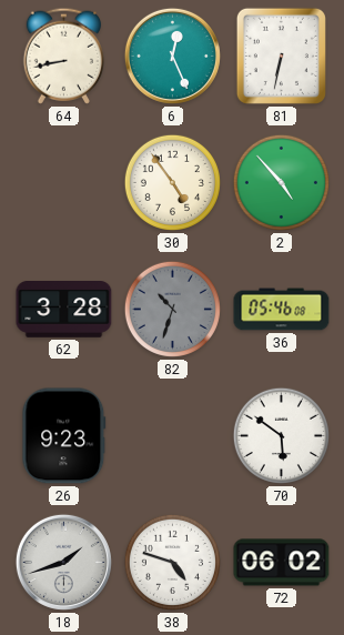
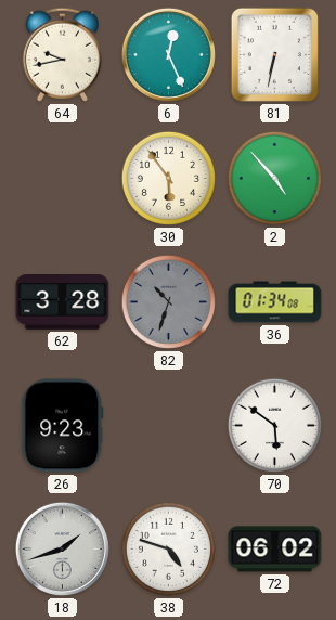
64: 8:43 -> 9:43
30: 4:54 -> 5:54
36: 05:46 -> 01:34
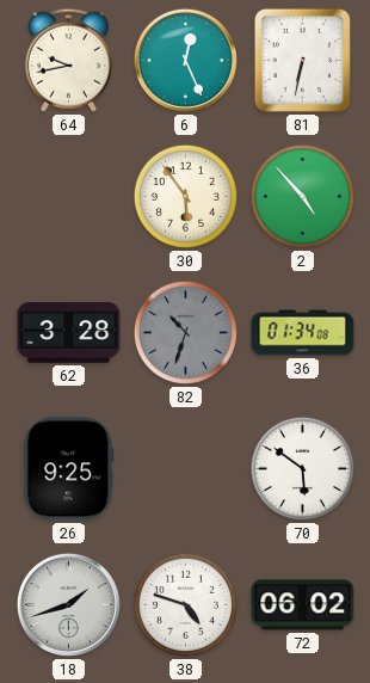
26: 9:23 -> 9:25
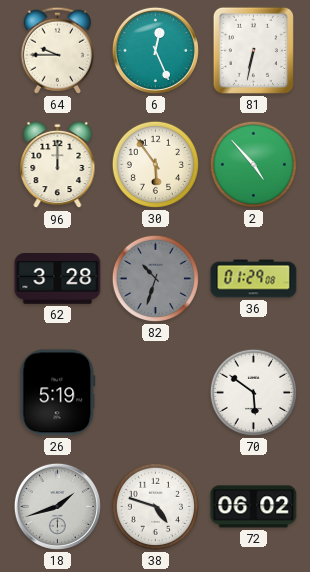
64: 9:43 -> 9:45
96: none -> 12:00
36: 01:34 -> 01:29
26: 9:25 -> 5:19
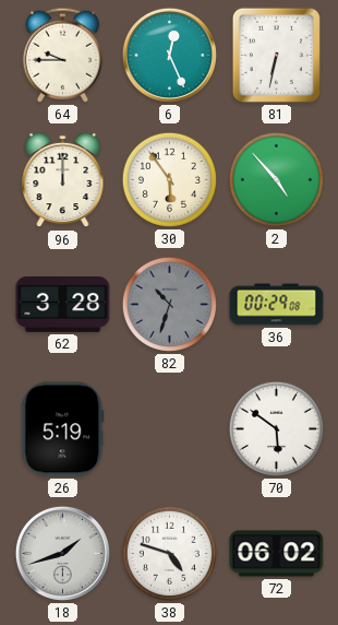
36: 01:29 -> 00:29
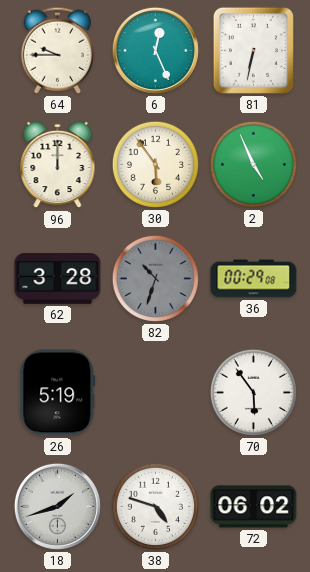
2: 4:53 -> 4:56
70: 5:51 -> 5:54
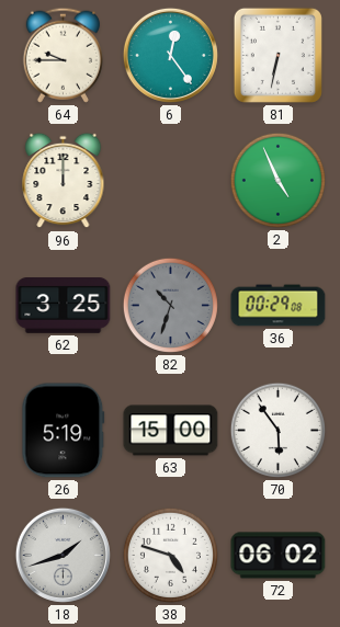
6: 12:26 -> 12:24
30: 5:54 -> none
62: 3:28 -> 3:25
63: none -> 15:00
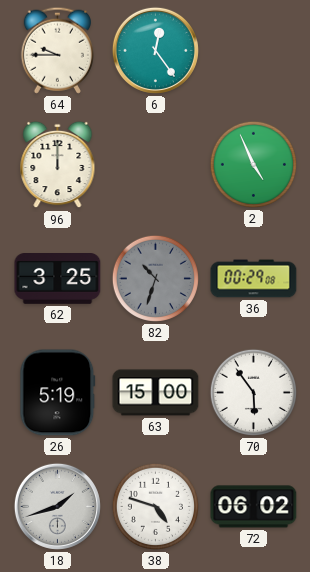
81: 6:32 -> none
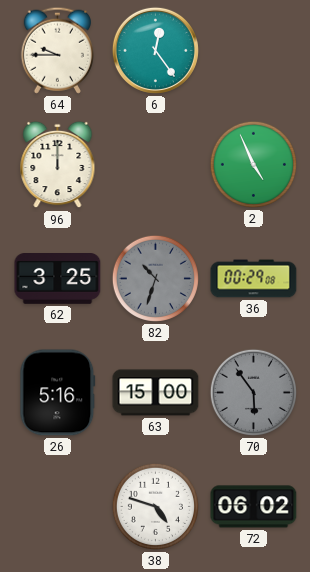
26: 5:19 -> 5:16
70 dial: white -> grey
18: 1:42 -> none
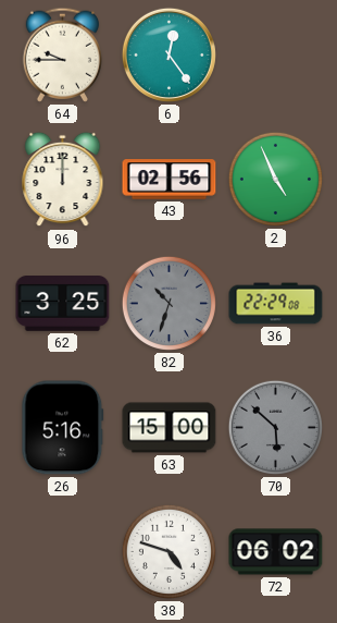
43: none -> 02:56
36: 00:29 -> 22:29
70: 5:54 -> 5:52
